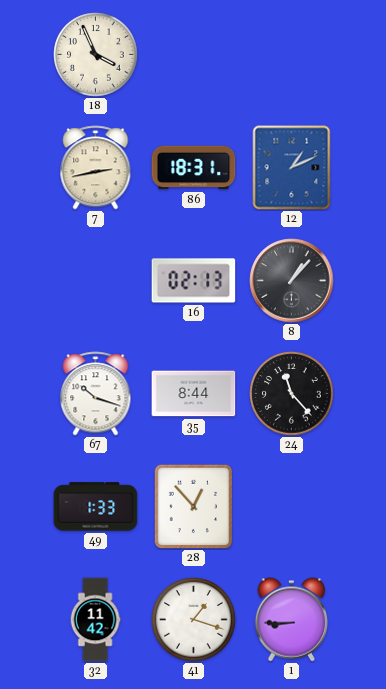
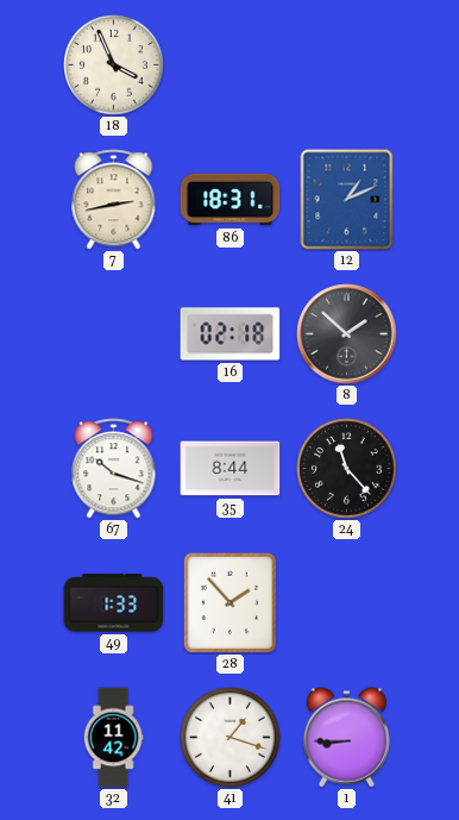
16: 02:13 -> 02:18
8: 1:07 -> 1:52
28: 12:53 -> 1:53
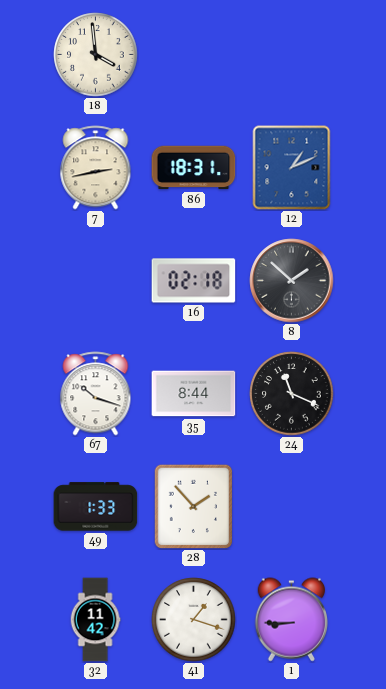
18: 3:56 -> 3:59
24: 11:23 -> 11:19
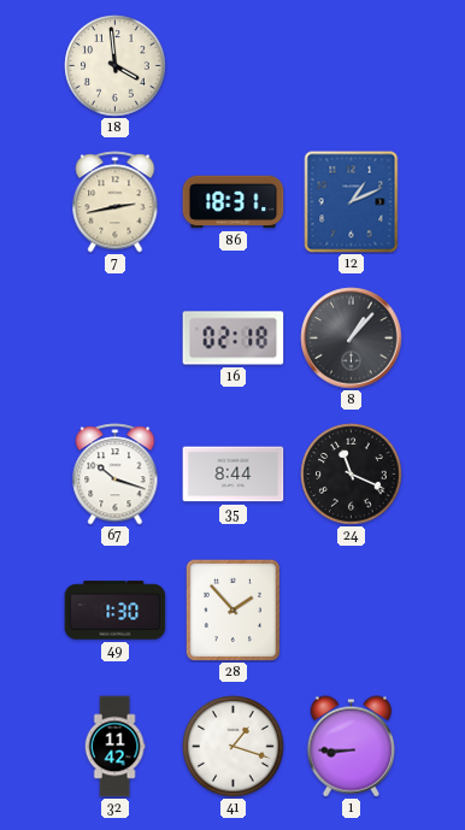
8: 1:52 -> 1:07
49: 1:33 -> 1:30
